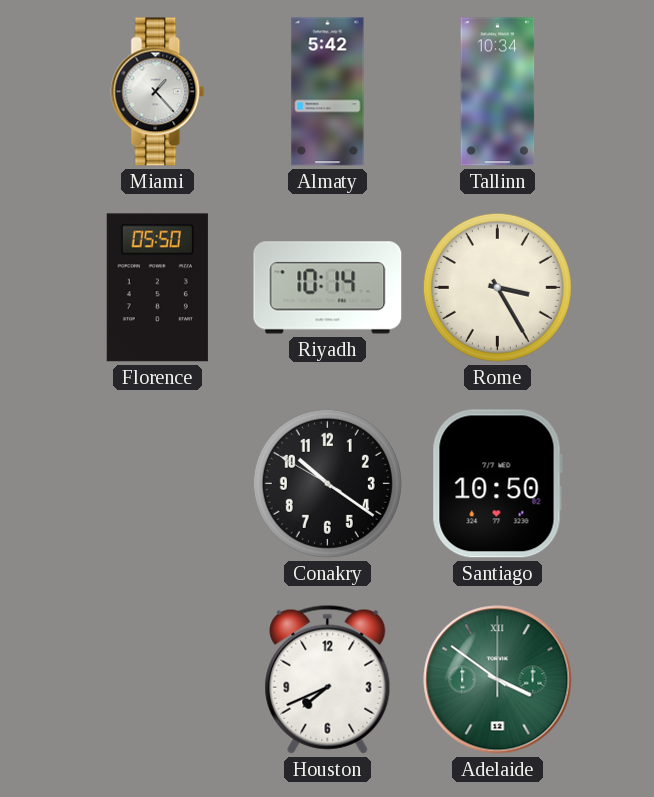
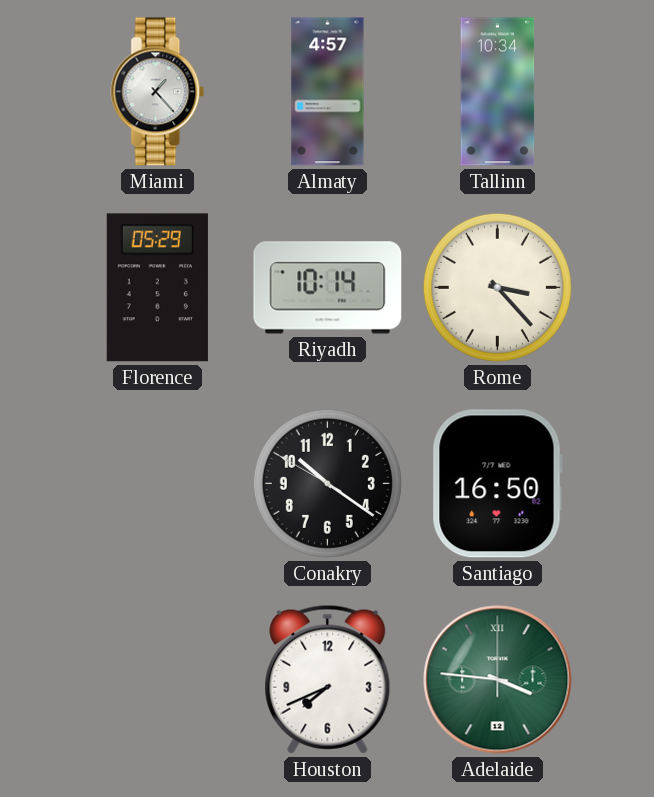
Almaty: 5:42 -> 4:57
Florence: 05:50 -> 05:29
Rome: 3:25 -> 3:23
Santiago: 10:50 -> 16:50
Adelaide: 3:51 -> 3:46
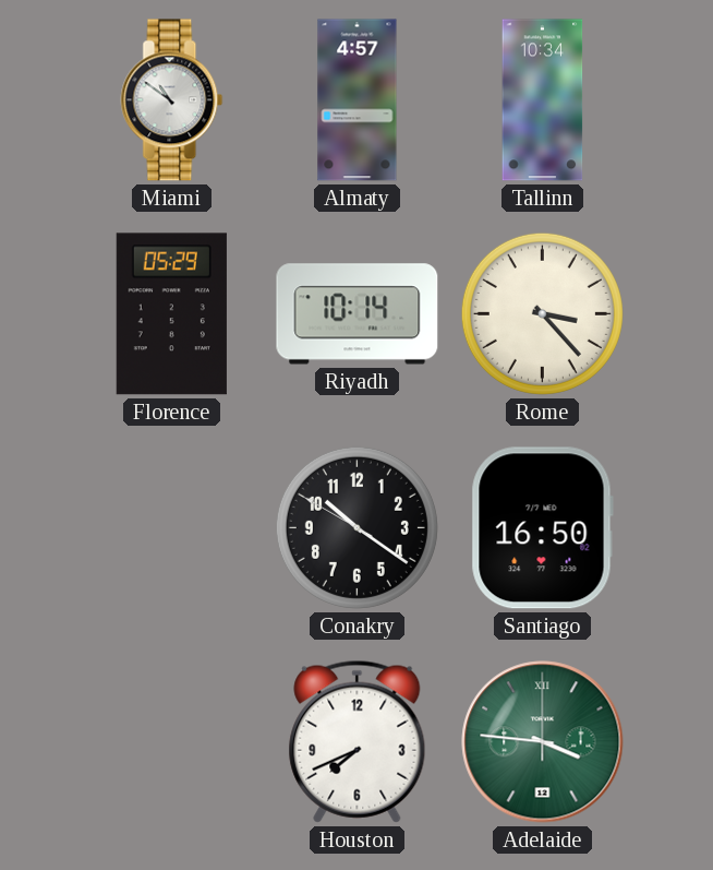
Miami: 1:23 -> 10:51
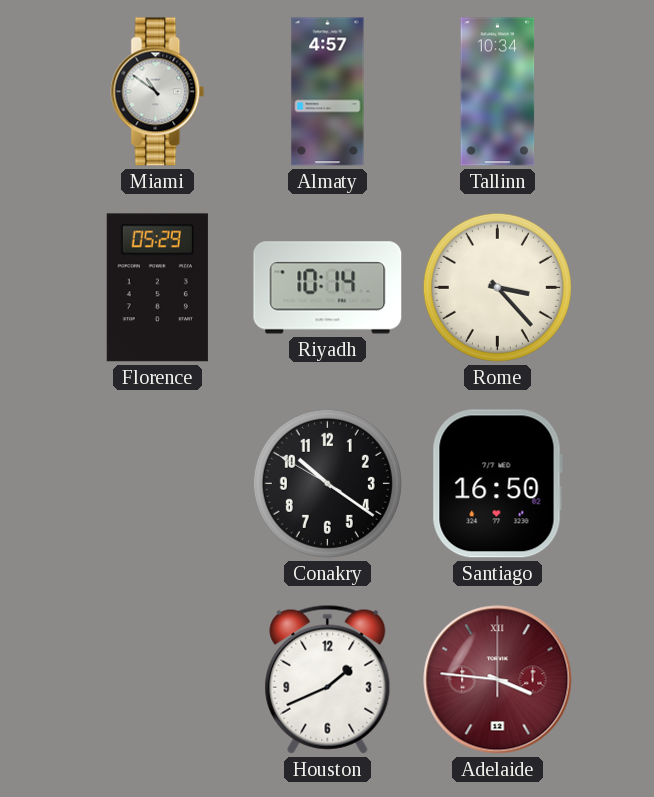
Houston: 7:41 -> 1:41
Adelaide dial: green -> burgundy
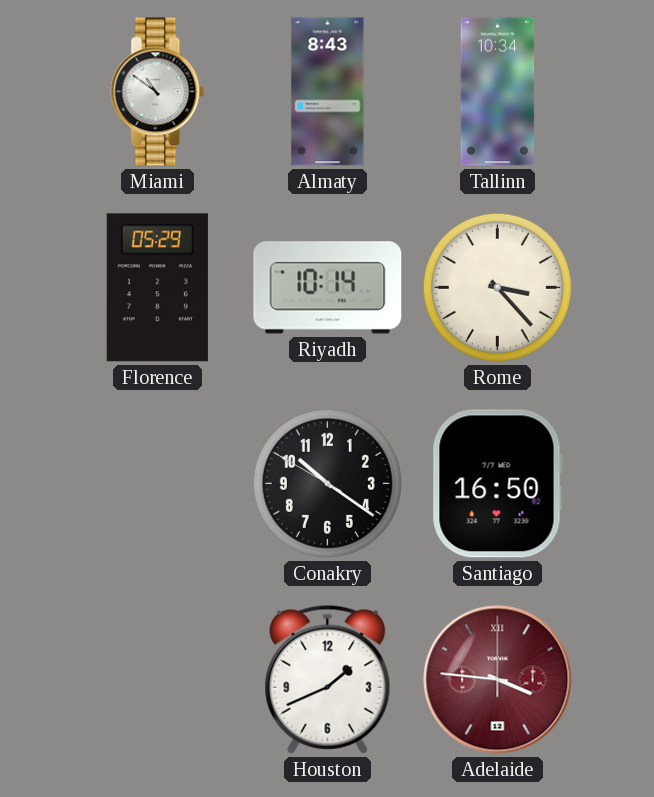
Almaty: 4:57 -> 8:43
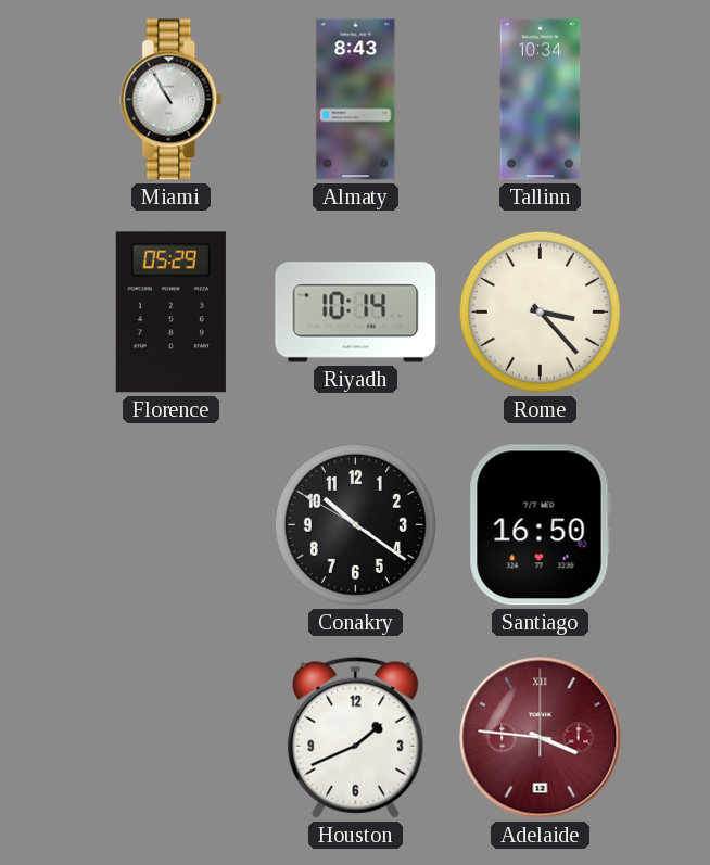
Miami: 10:51 -> 10:55
